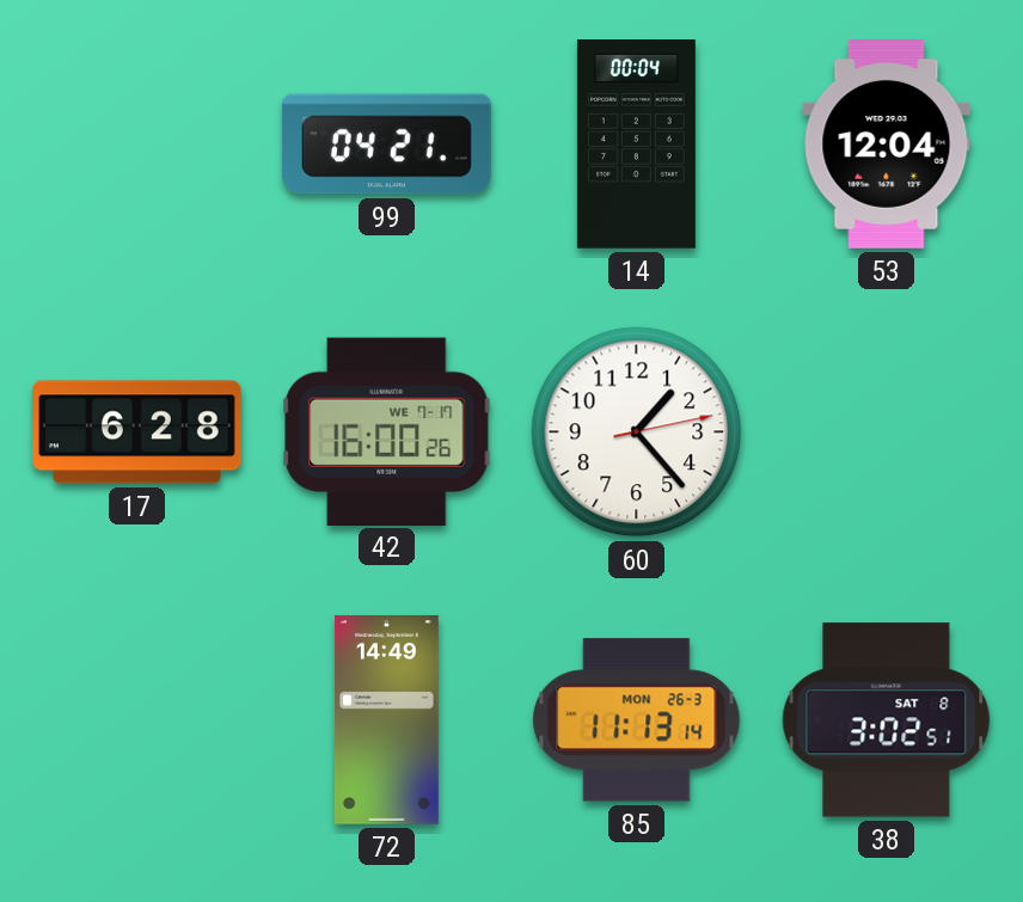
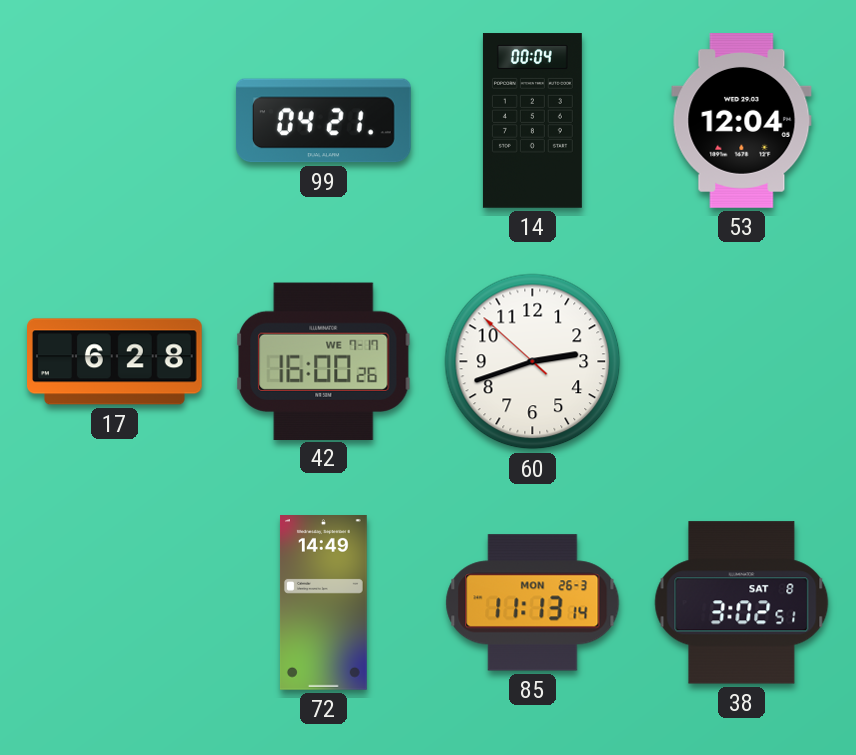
60: 1:23 -> 2:41
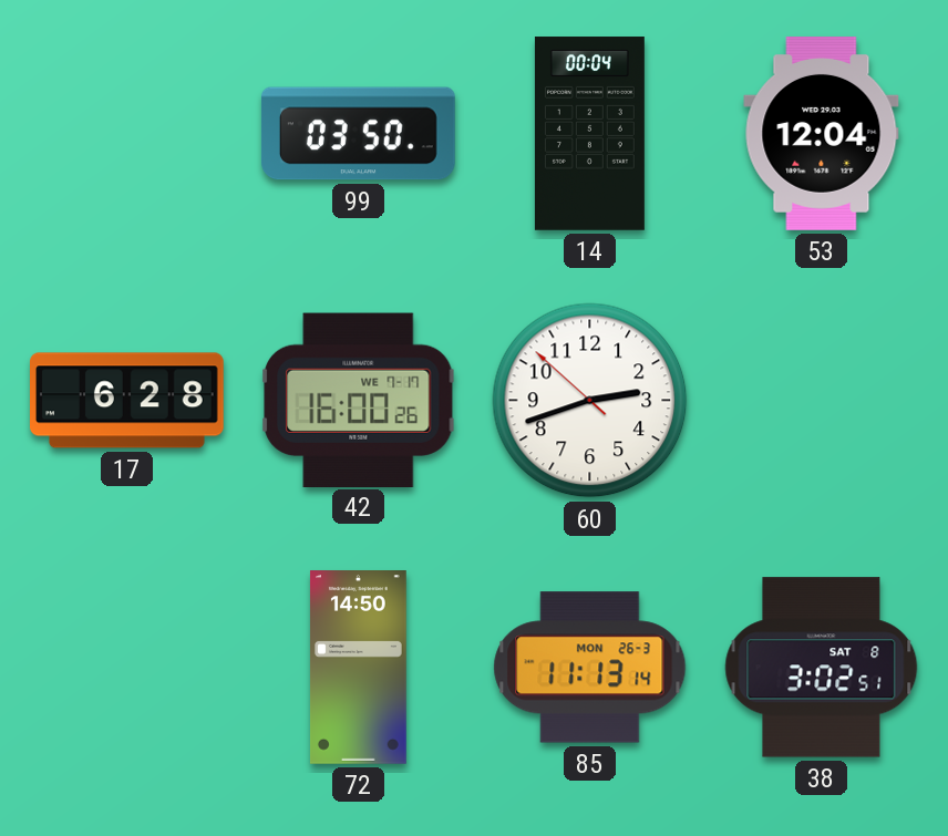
99: 04:21 -> 03:50
72: 14:49 -> 14:50
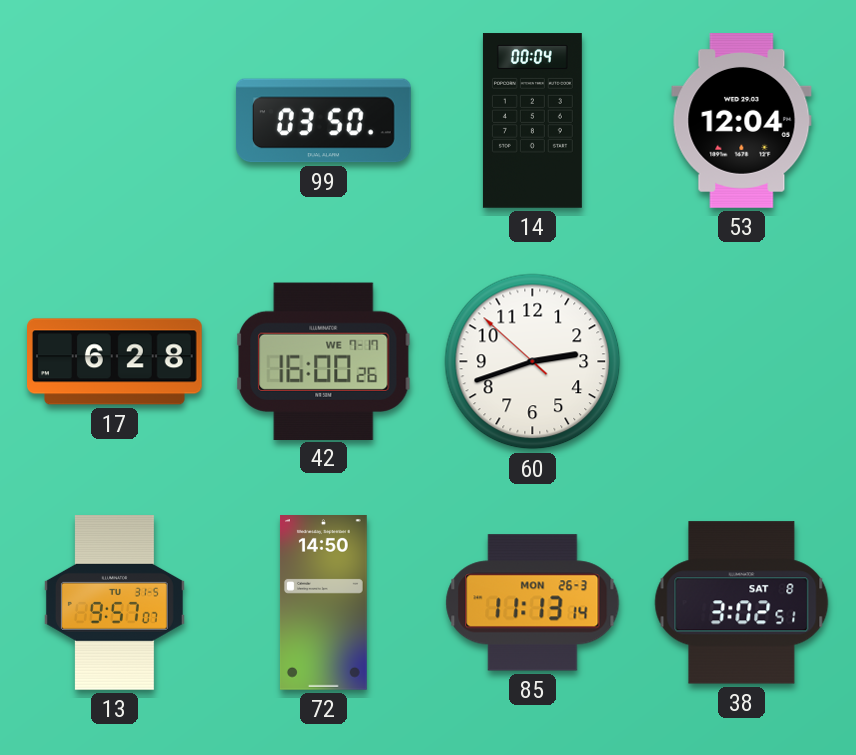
13: none -> 9:57
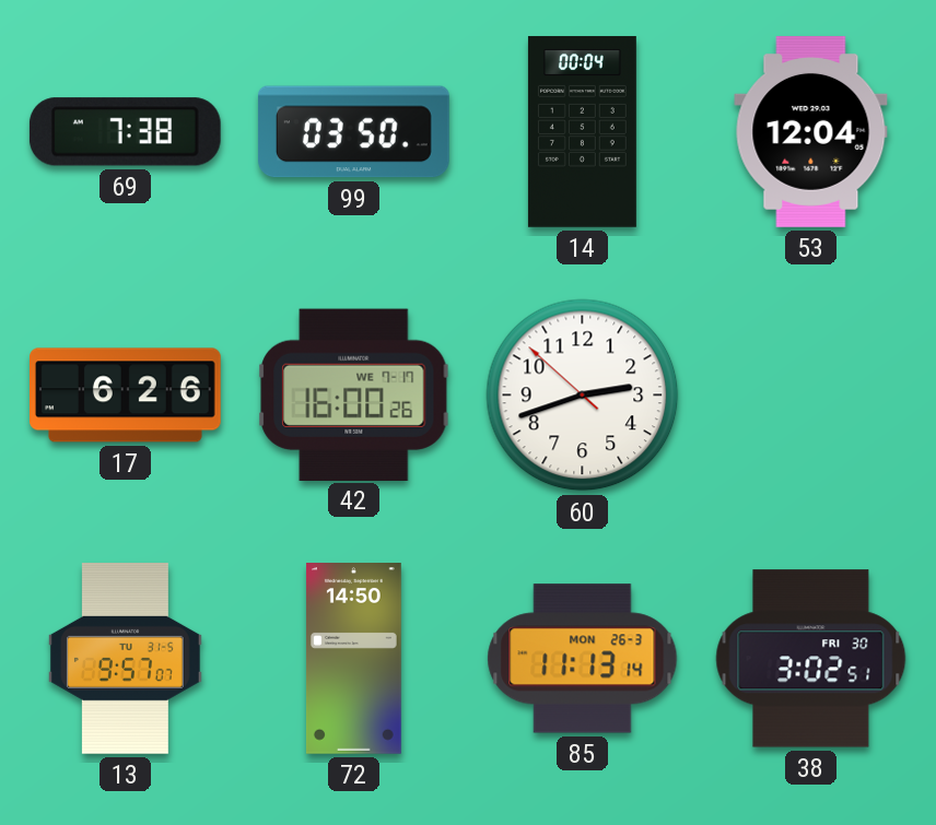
69: none -> 7:38
17: 6:28 -> 6:26
38 date: SAT 8 -> FRI 30
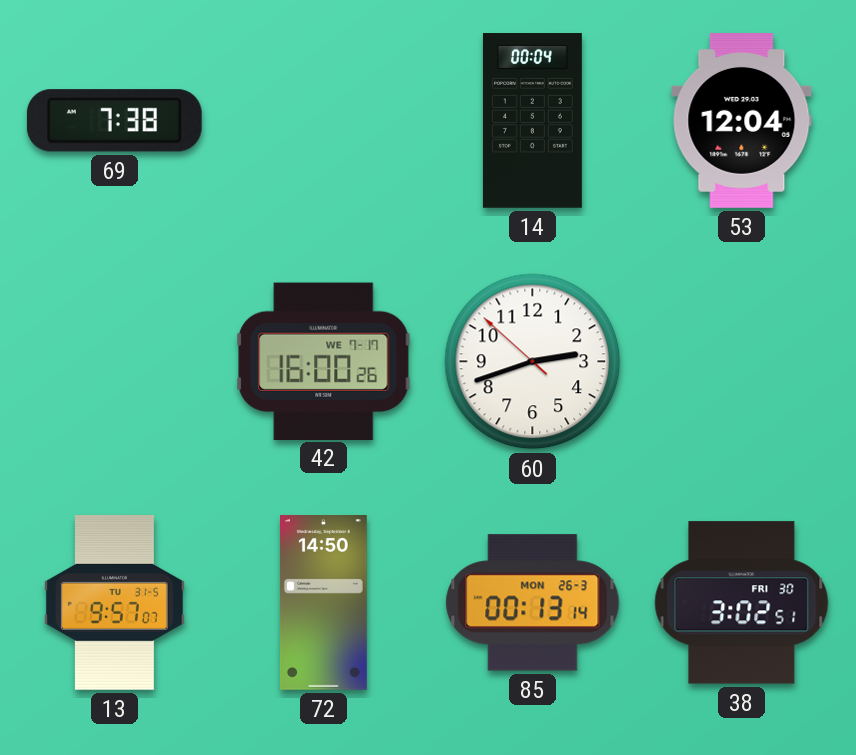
99: 03:50 -> none
17: 6:26 -> none
85: 11:13 -> 00:13
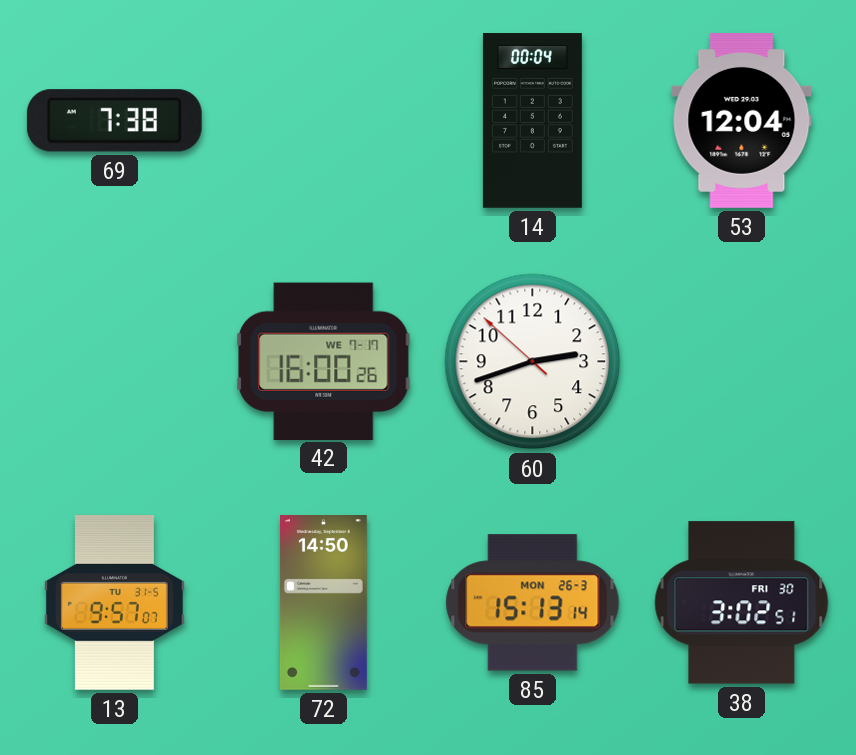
85: 00:13 -> 15:13
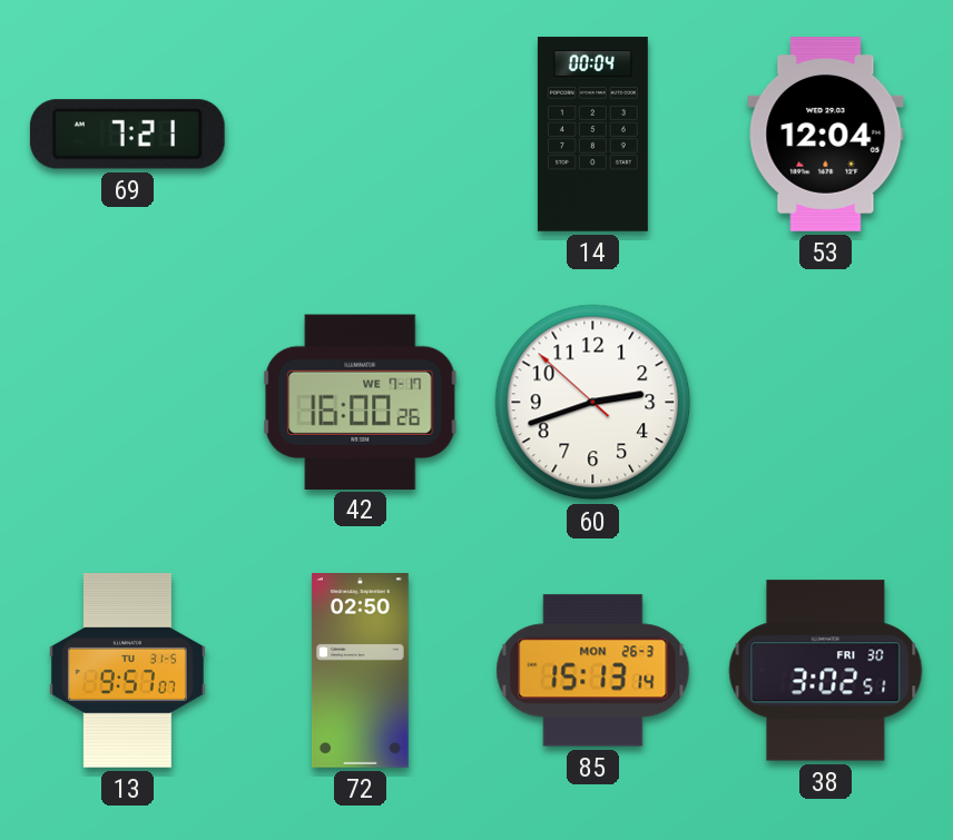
69: 7:38 -> 7:21
72: 14:50 -> 02:50
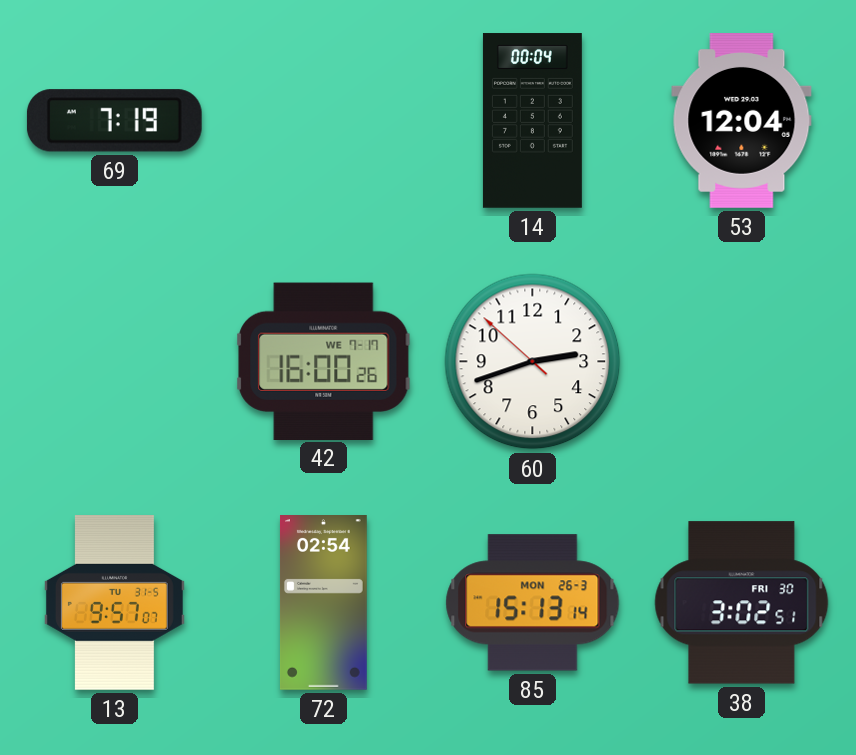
69: 7:21 -> 7:19
72: 02:50 -> 02:54
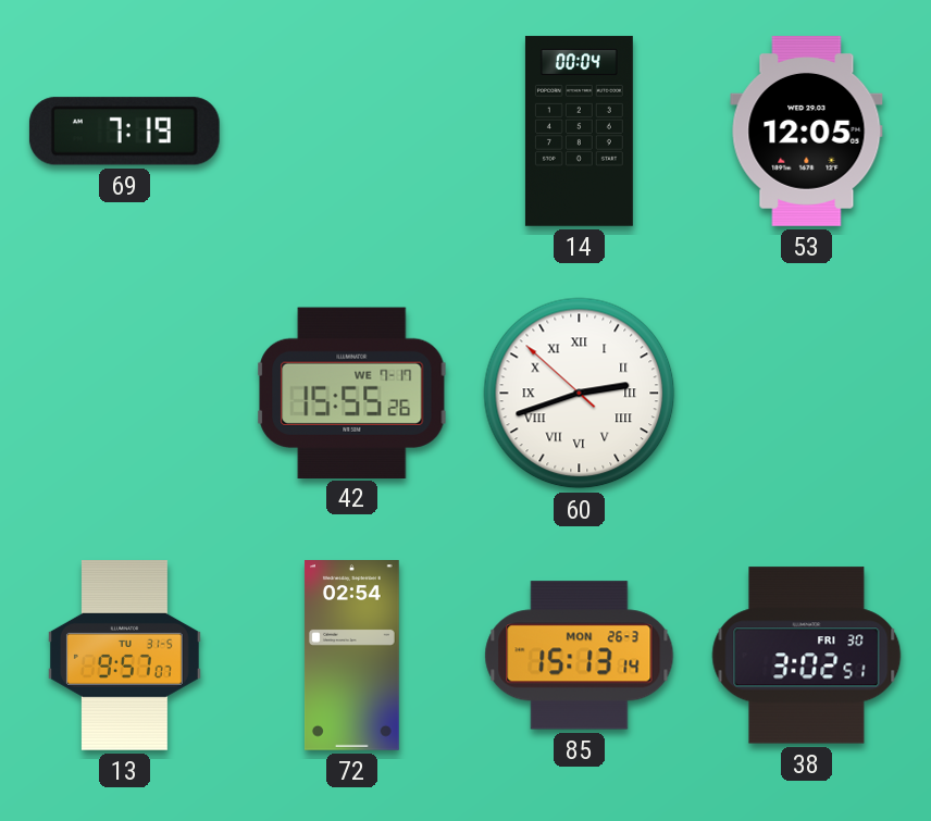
53: 12:04 -> 12:05
42: 16:00 -> 15:55
60 numerals: Arabic -> Roman
